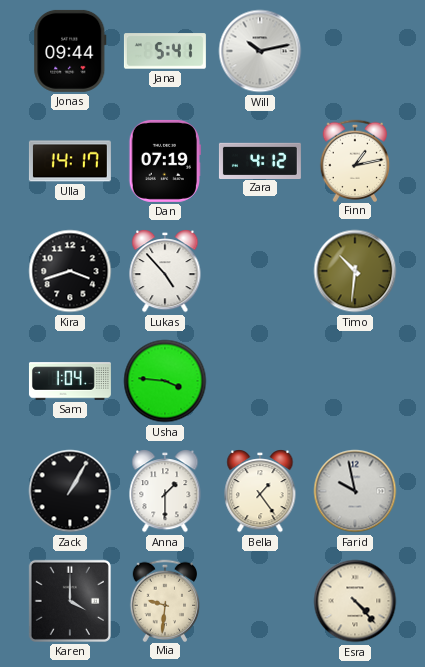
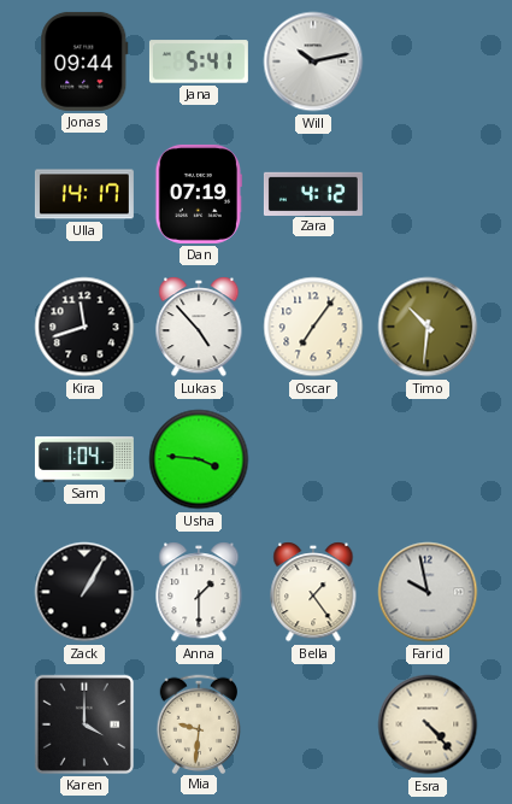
Finn: 1:13 -> none
Kira: 3:42 -> 11:42
Oscar: none -> 7:06
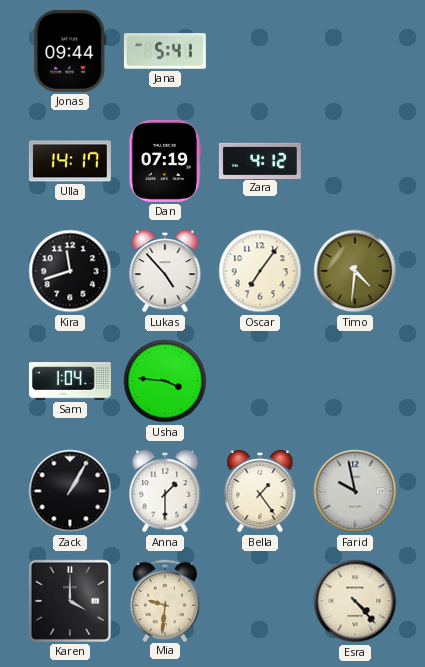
Will: 10:13 -> none
Timo: 10:31 -> 4:31
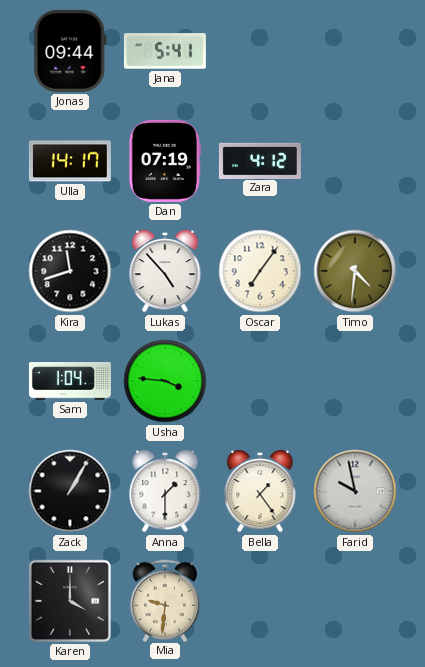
Esra: 4:23 -> none
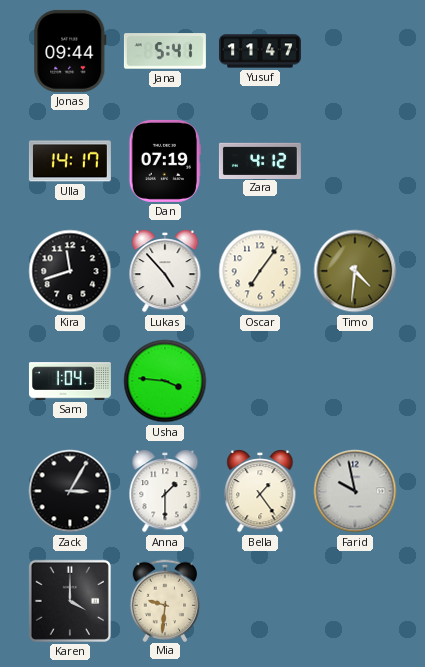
Yusuf: none -> 11:47
Zack: 1:05 -> 3:05
